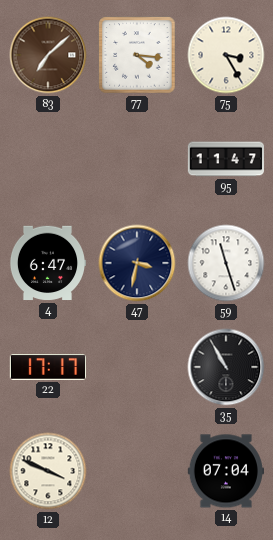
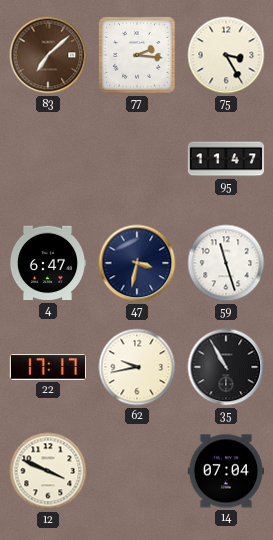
77: 4:16 -> 2:16
62: none -> 9:43
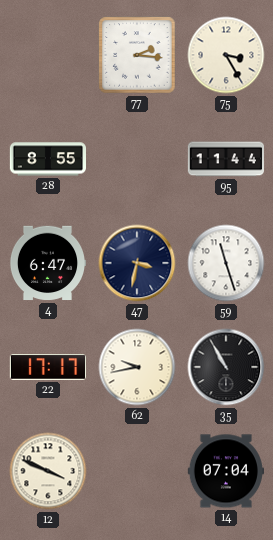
83: 7:08 -> none
28: none -> 8:55
95: 11:47 -> 11:44
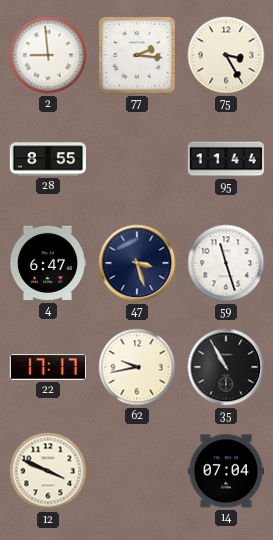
2: none -> 8:59
47: 3:32 -> 3:27
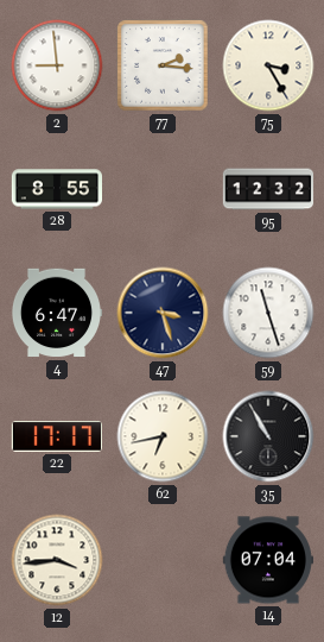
95: 11:44 -> 12:32
62: 9:43 -> 6:43
12: 3:49 -> 3:44
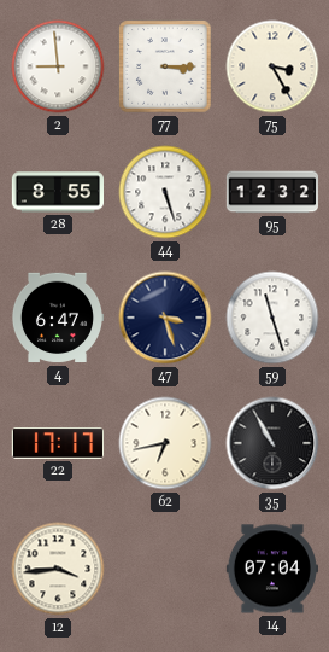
77: 2:16 -> 3:15
44: none -> 5:27
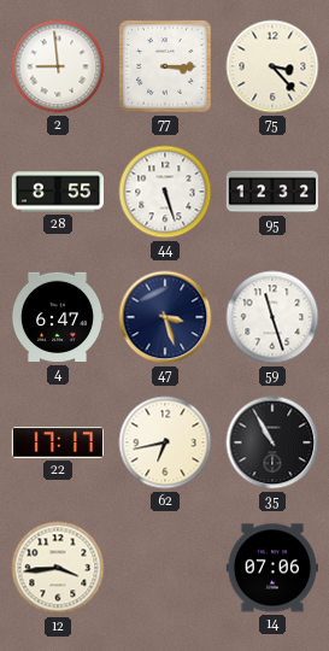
75: 3:25 -> 3:23
14: 07:04 -> 07:06
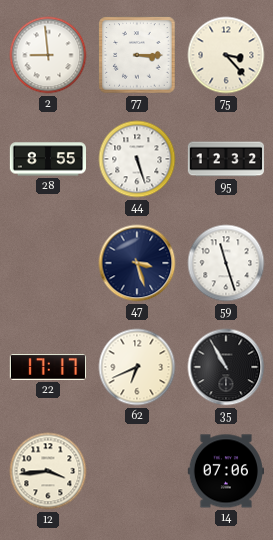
4: 6:47 -> none
62: 6:43 -> 6:41
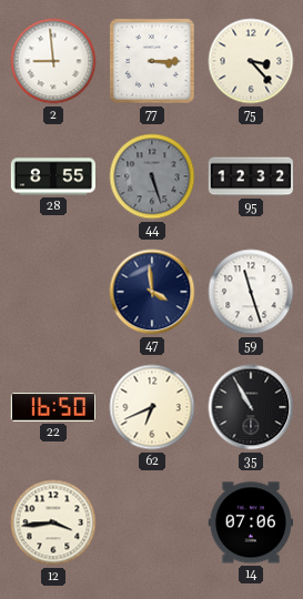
44 dial: white -> grey
47: 3:27 -> 3:59
22: 17:17 -> 16:50
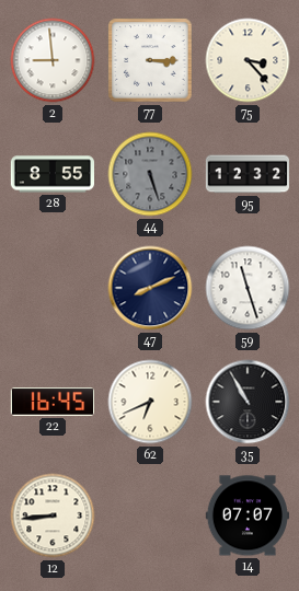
47: 3:59 -> 8:11
22: 16:50 -> 16:45
12: 3:44 -> 8:44
14: 07:06 -> 07:07
